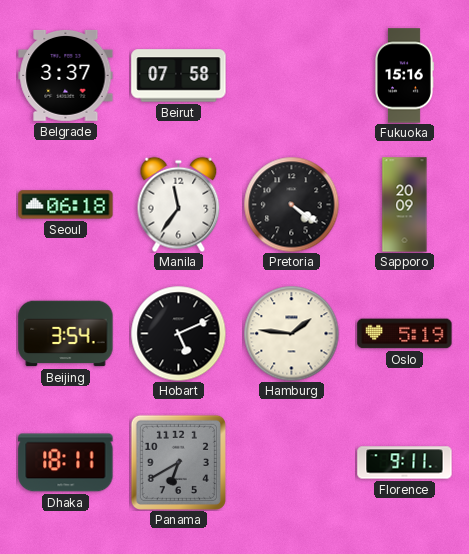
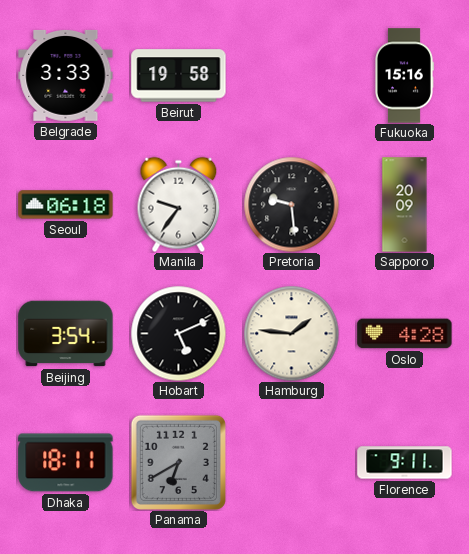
Belgrade: 3:37 -> 3:33
Beirut: 07:58 -> 19:58
Manila: 11:36 -> 9:36
Pretoria: 4:21 -> 9:29
Oslo: 5:19 -> 4:28
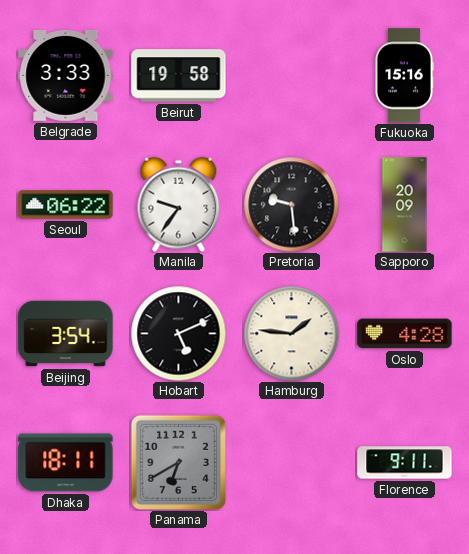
Seoul: 06:18 -> 06:22
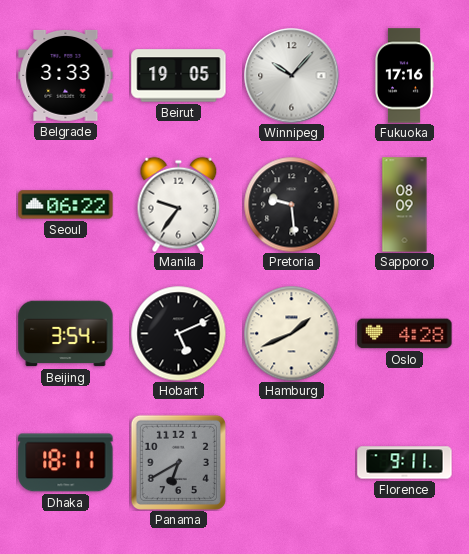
Beirut: 19:58 -> 19:05
Winnipeg: none -> 10:07
Fukuoka: 15:16 -> 17:16
Sapporo: 20:09 -> 08:09
Hamburg: 1:46 -> 1:41
